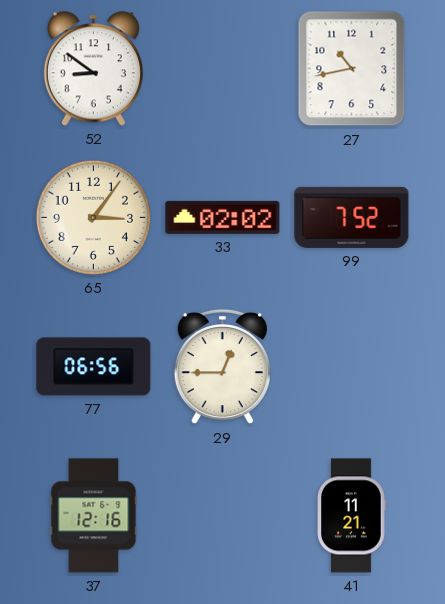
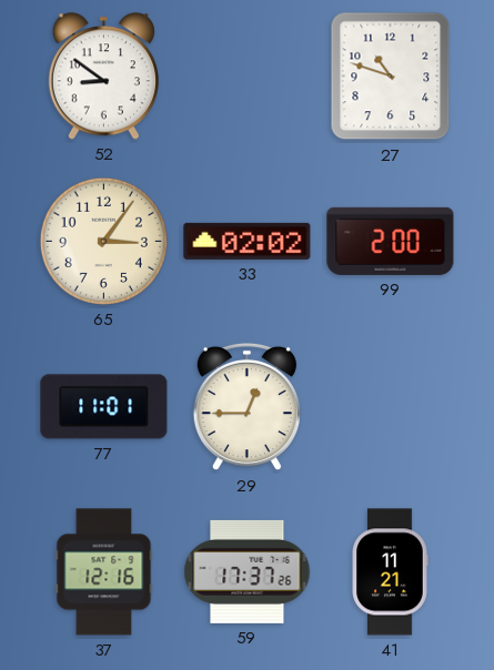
27: 10:43 -> 10:48
99: 7:52 -> 2:00
77: 06:56 -> 11:01
59: none -> 17:37
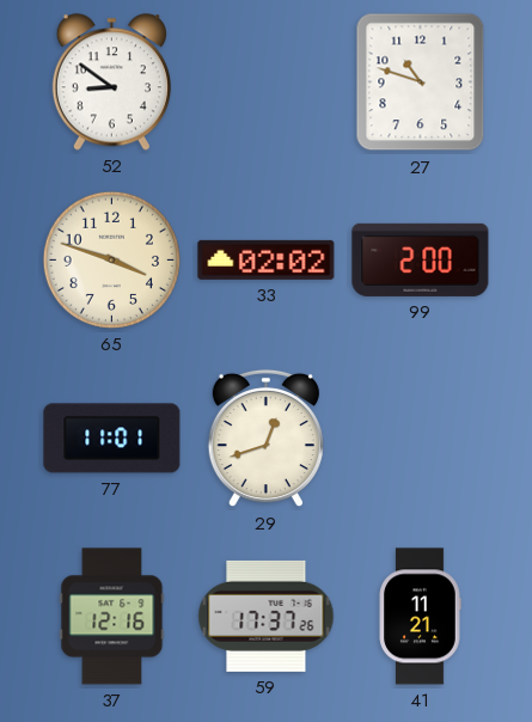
65: 3:06 -> 3:48
29: 12:45 -> 12:42
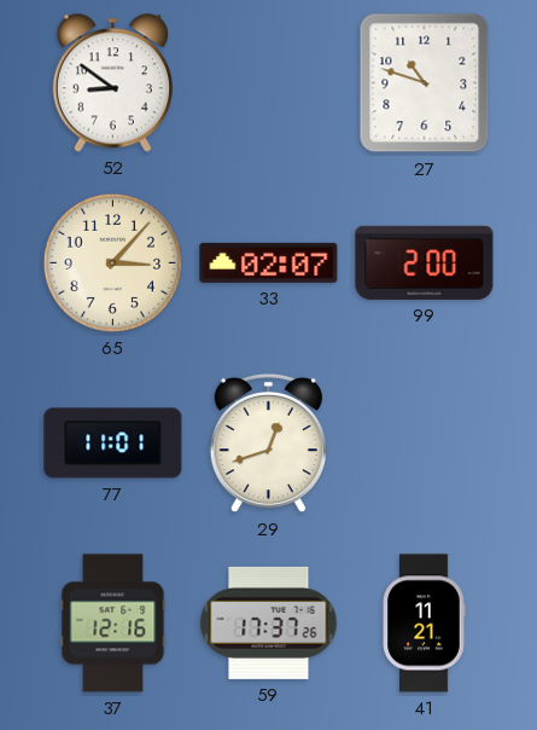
65: 3:48 -> 3:07
33: 02:02 -> 02:07
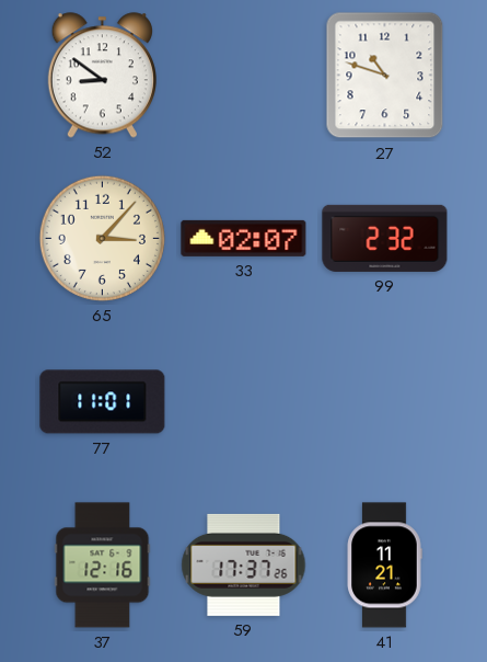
99: 2:00 -> 2:32
29: 12:42 -> none
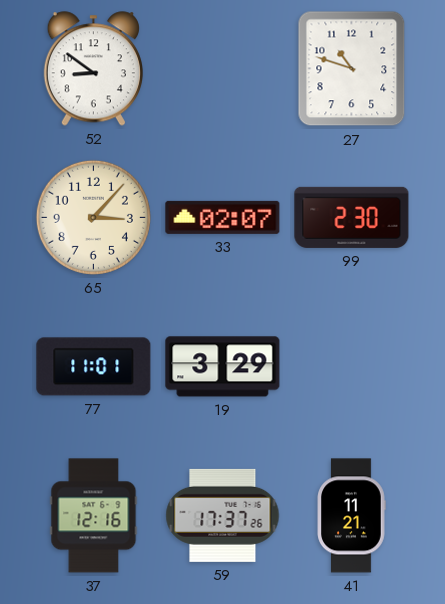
99: 2:32 -> 2:30
19: none -> 3:29
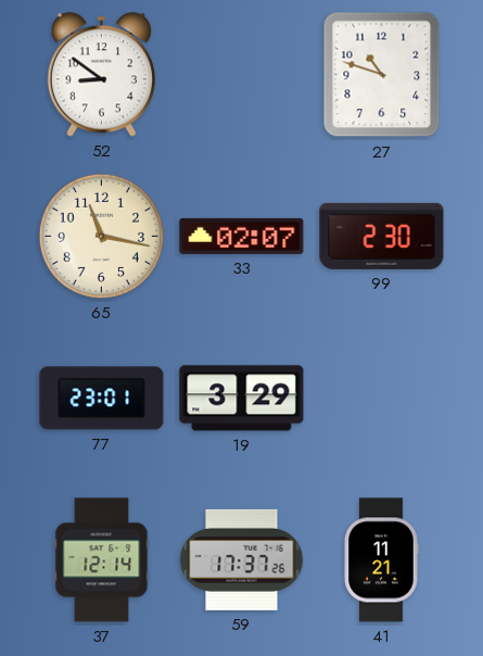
65: 3:07 -> 11:17
77: 11:01 -> 23:01
37: 12:16 -> 12:14
